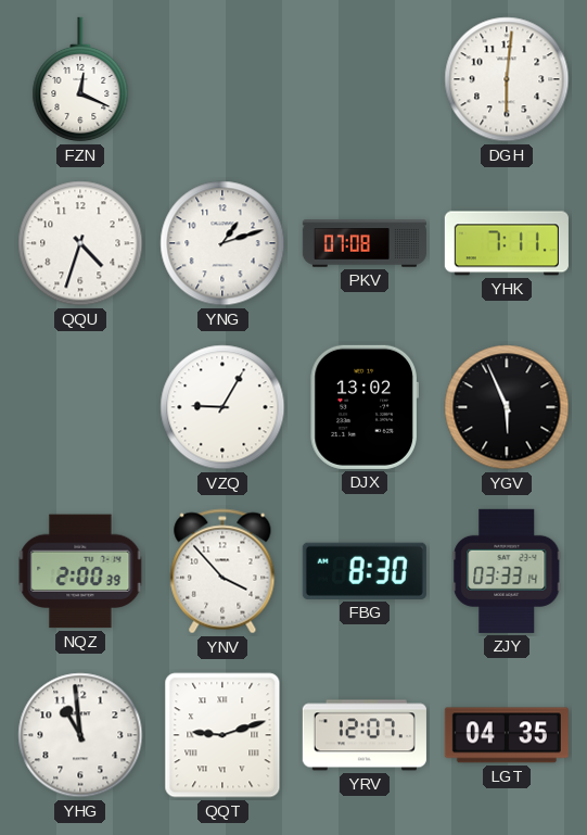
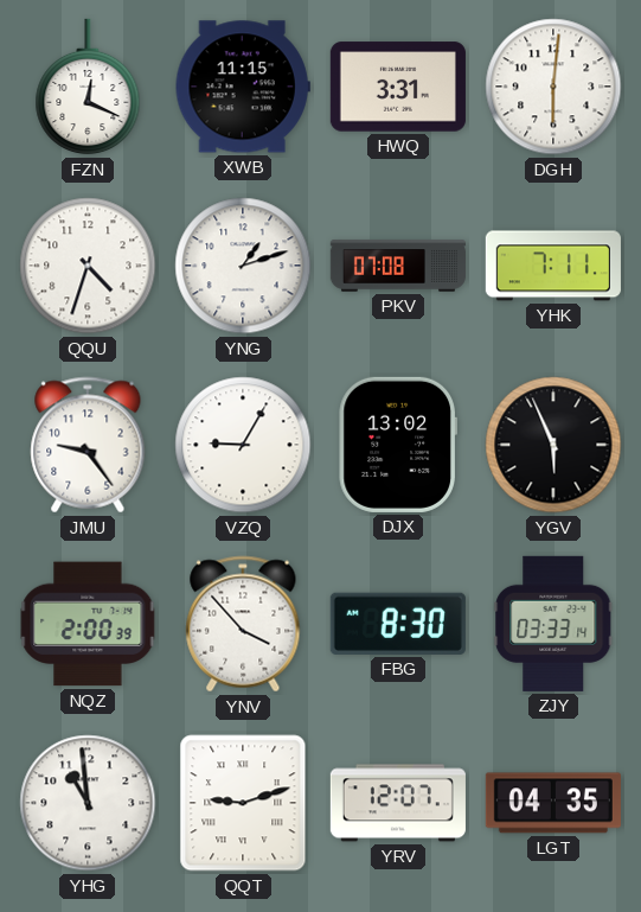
XWB: none -> 11:15
HWQ: none -> 3:31
JMU: none -> 9:24
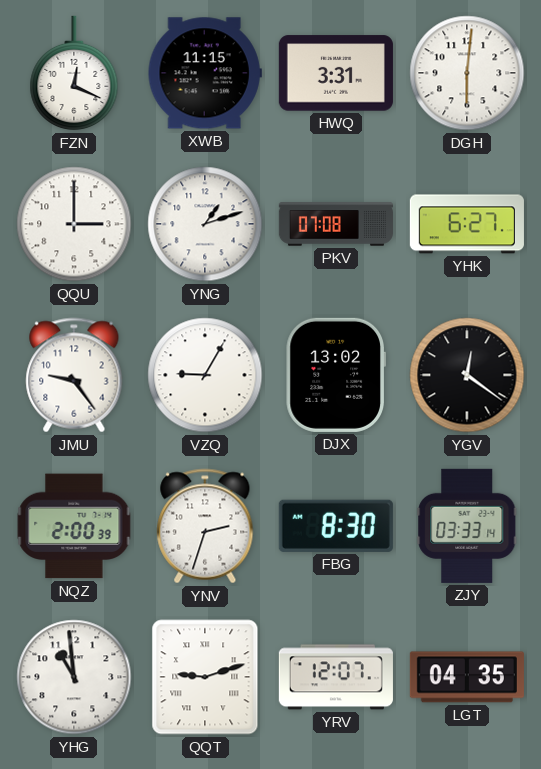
QQU: 4:33 -> 3:00
YHK: 7:11 -> 6:27
YGV: 5:56 -> 12:21
YNV: 3:53 -> 2:33
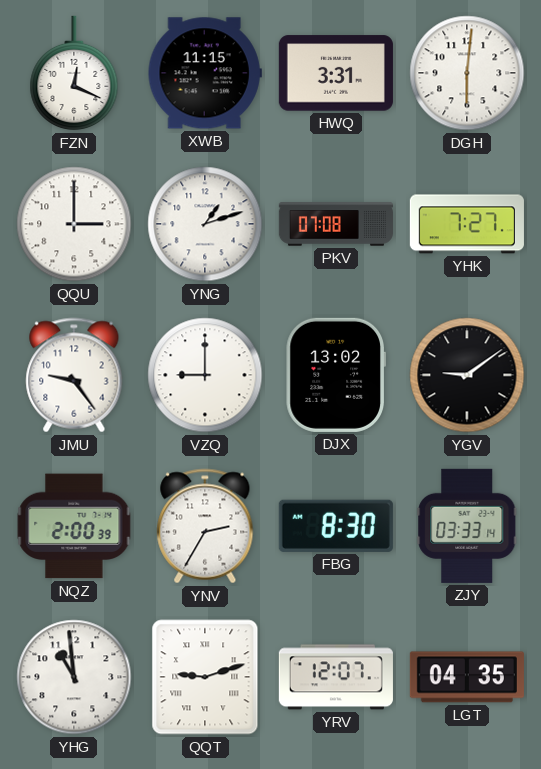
YHK: 6:27 -> 7:27
VZQ: 9:05 -> 9:00
YGV: 12:21 -> 9:09
YNV: 2:33 -> 2:35
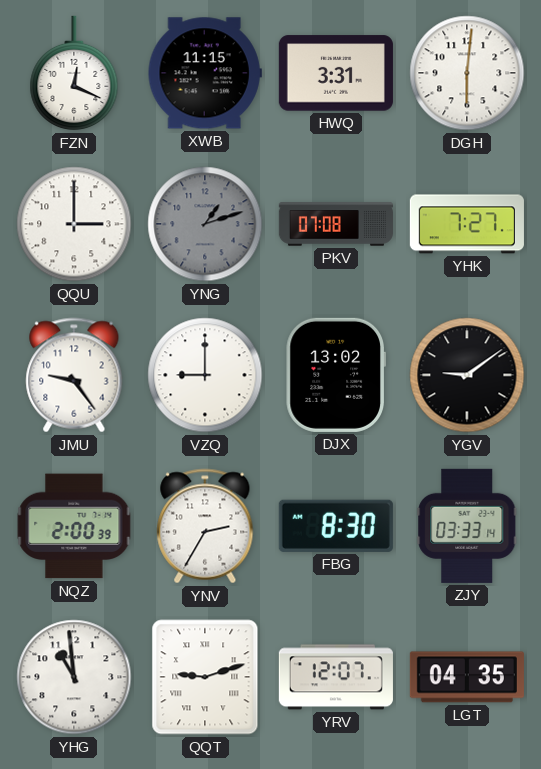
YNG dial: white -> grey
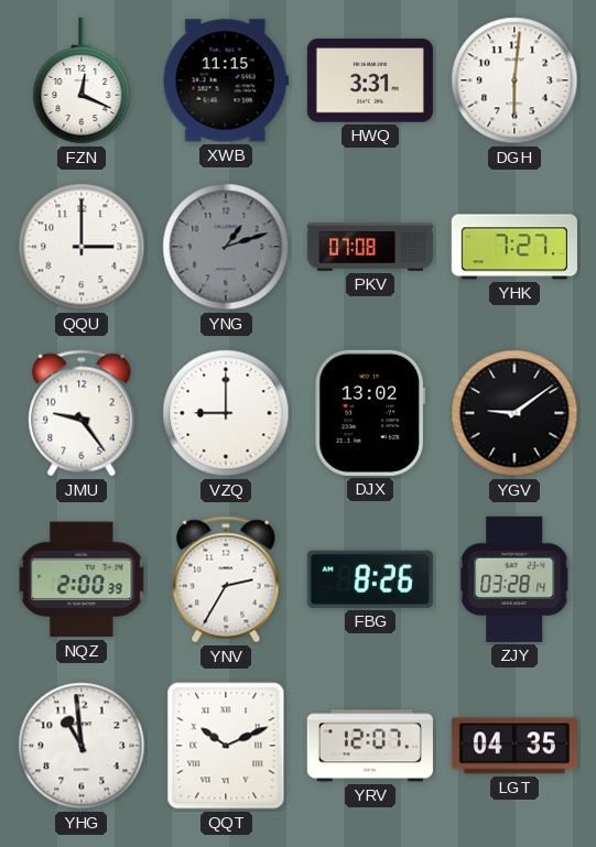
FBG: 8:30 -> 8:26
ZJY: 03:33 -> 03:28
QQT: 9:12 -> 10:11
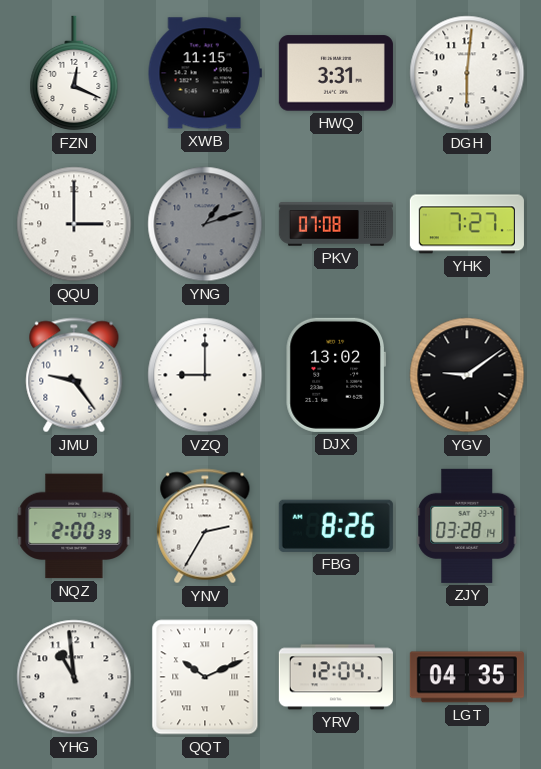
YRV: 12:07 -> 12:04
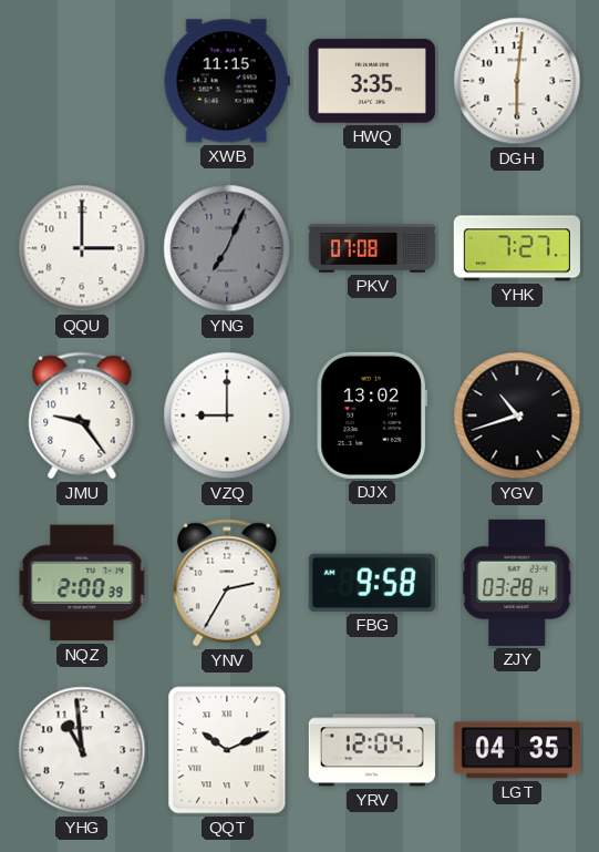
FZN: 12:19 -> none
HWQ: 3:31 -> 3:35
YNG: 1:12 -> 7:04
YGV: 9:09 -> 10:42
FBG: 8:26 -> 9:58
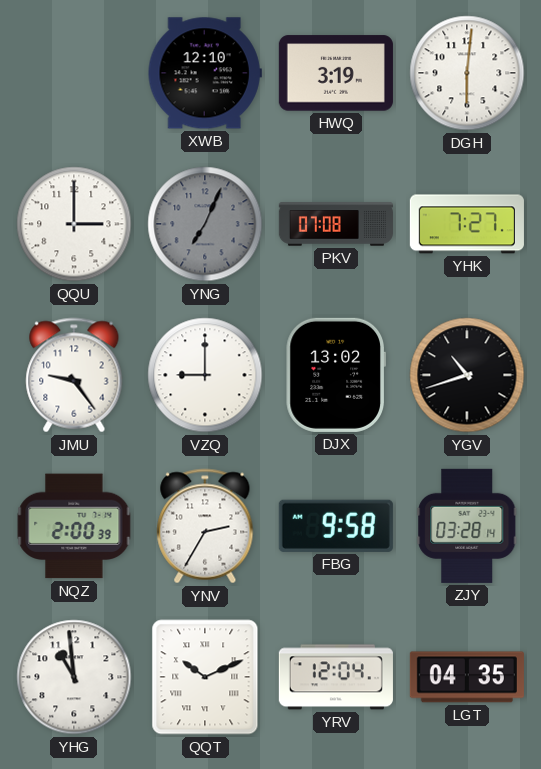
XWB: 11:15 -> 12:10
HWQ: 3:35 -> 3:19
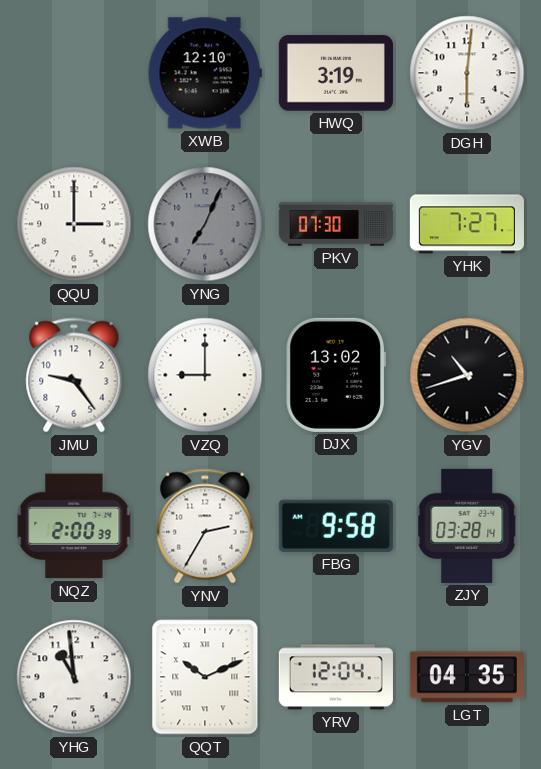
PKV: 07:08 -> 07:30
